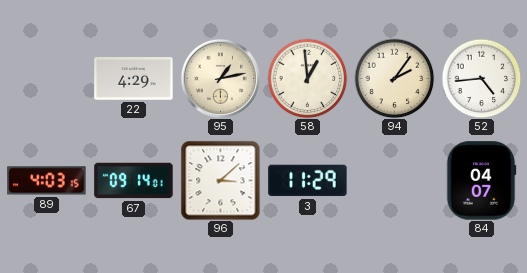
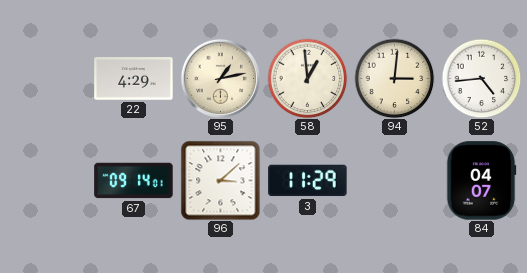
94: 2:06 -> 3:01
89: 4:03 -> none
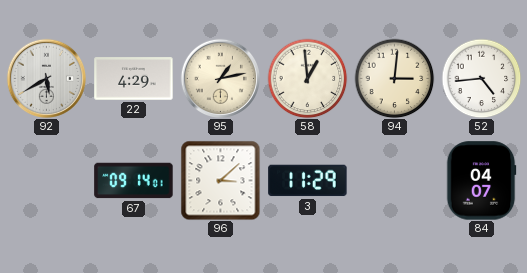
92: none -> 5:40
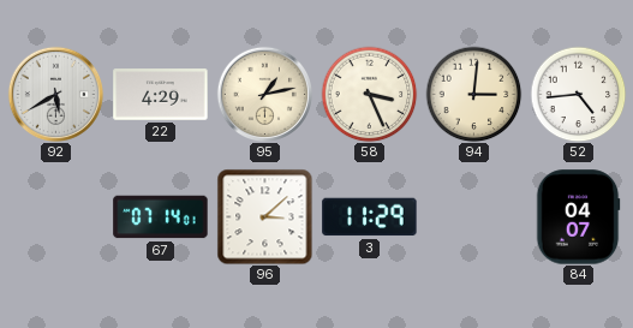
58: 12:59 -> 3:26
67: 09:14 -> 07:14
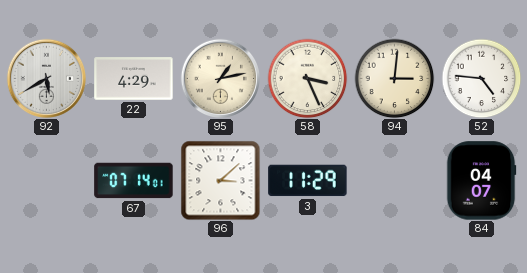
52: 4:44 -> 4:46
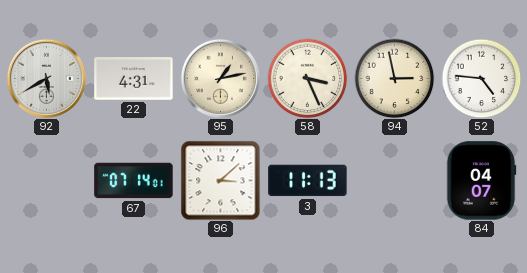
22: 4:29 -> 4:31
94: 3:01 -> 2:58
3: 11:29 -> 11:13
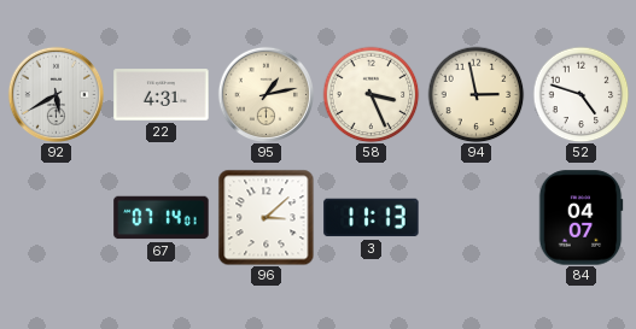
52: 4:46 -> 4:48
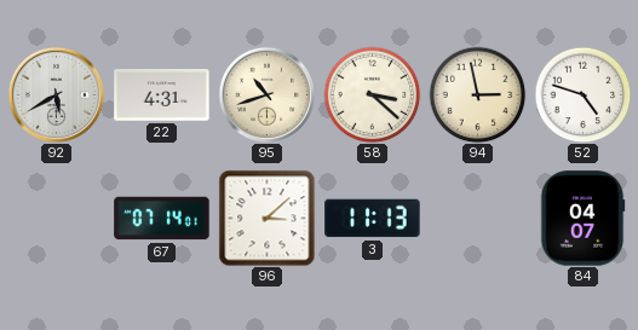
95: 1:13 -> 10:42
58: 3:26 -> 3:22
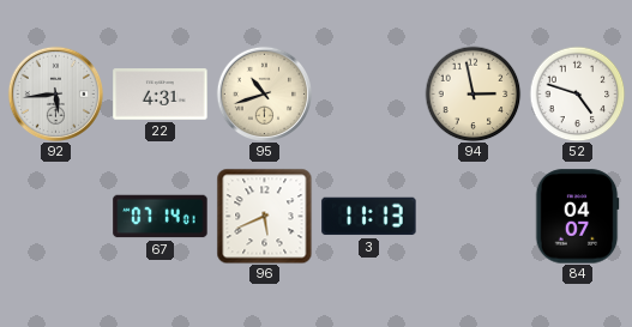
92: 5:40 -> 5:44
58: 3:22 -> none
96: 3:08 -> 5:41
